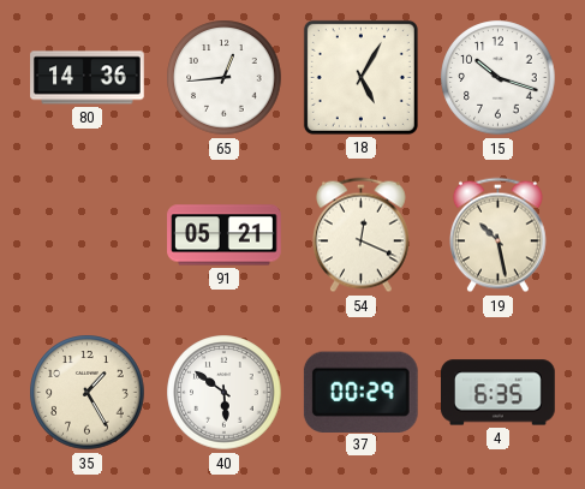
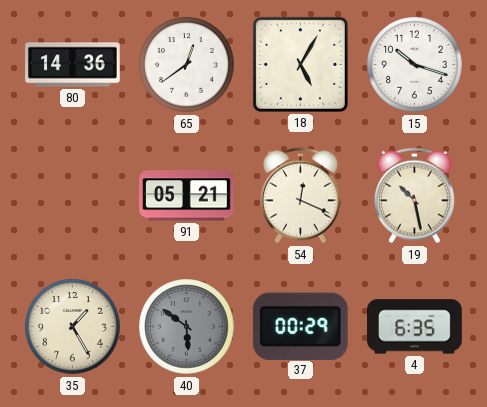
65: 12:44 -> 12:39
40 dial: white -> grey
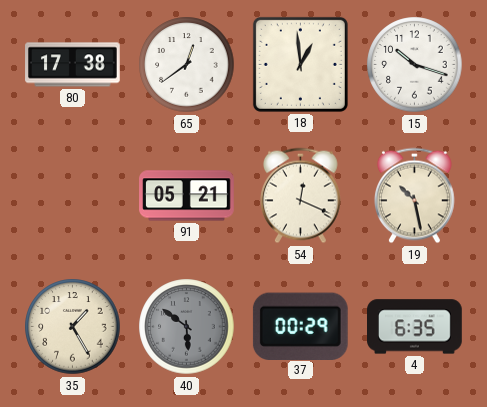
80: 14:36 -> 17:38
18: 5:05 -> 12:59
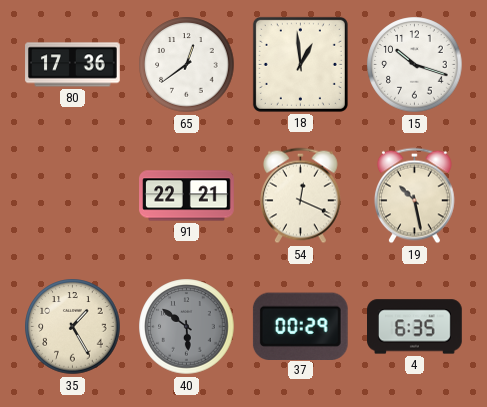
80: 17:38 -> 17:36
91: 05:21 -> 22:21
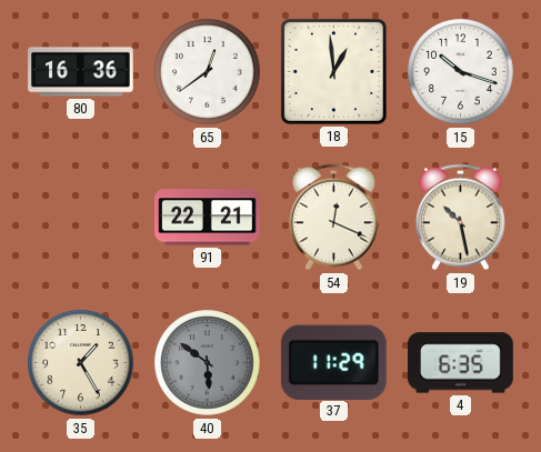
80: 17:36 -> 16:36
37: 00:29 -> 11:29
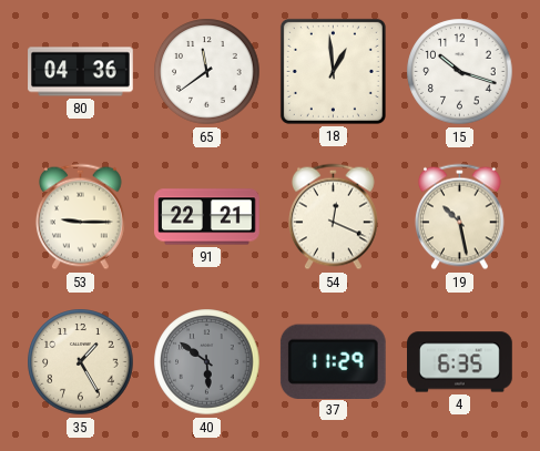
80: 16:36 -> 04:36
65: 12:39 -> 11:39
53: none -> 9:15
